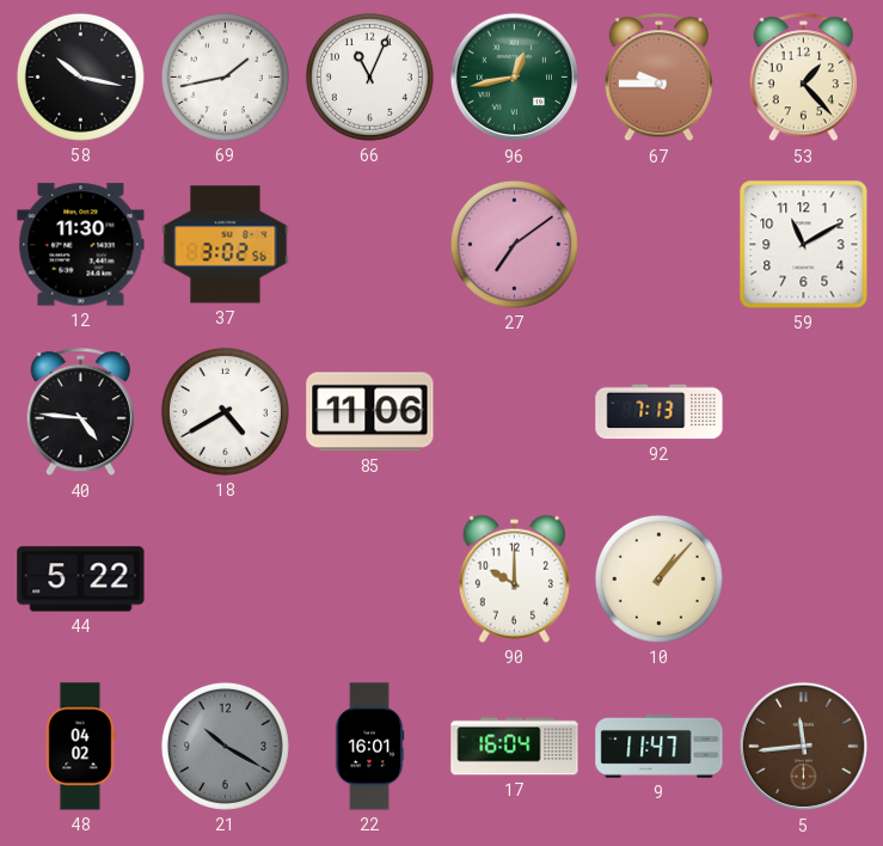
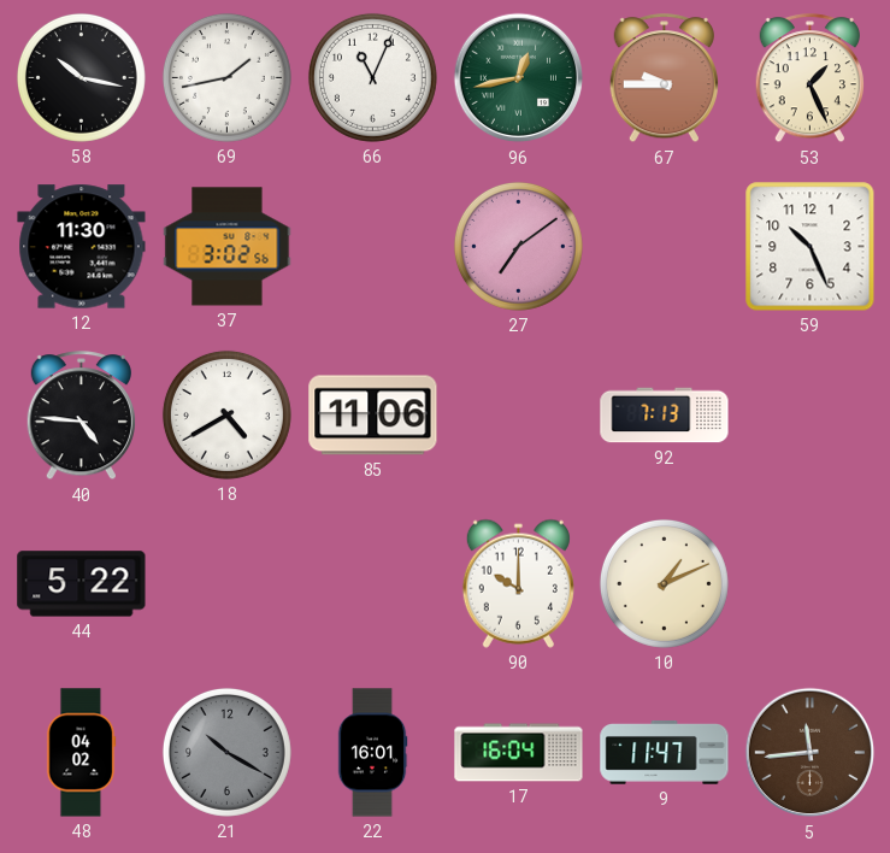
53: 1:23 -> 1:26
59: 11:10 -> 10:26
10: 1:07 -> 1:11
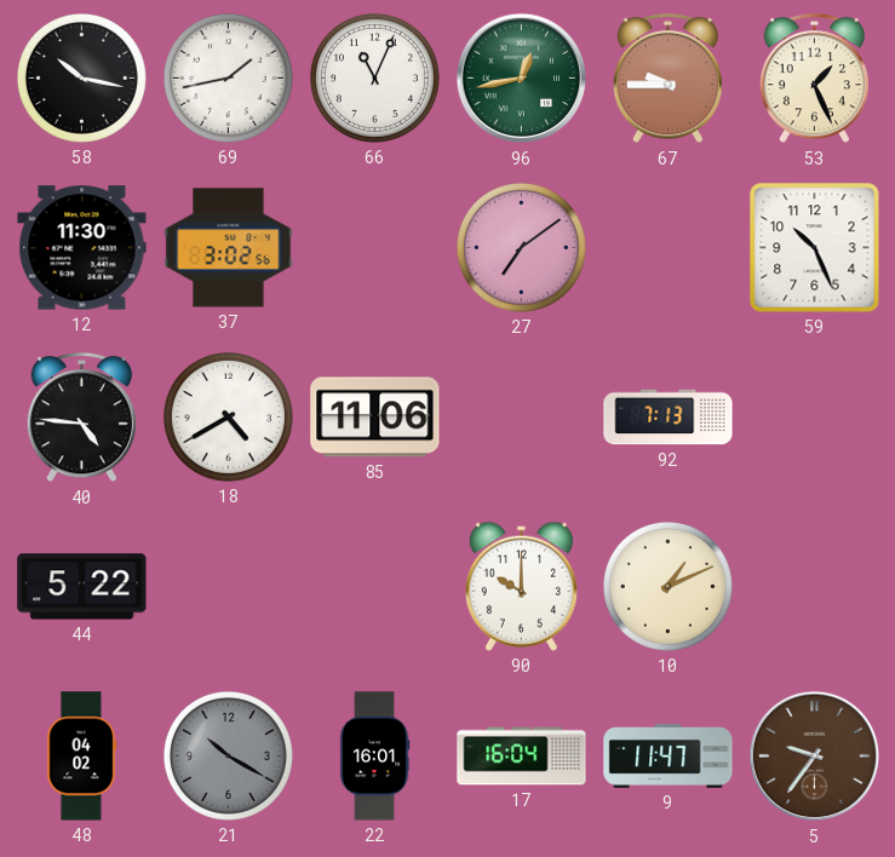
5: 11:44 -> 9:36
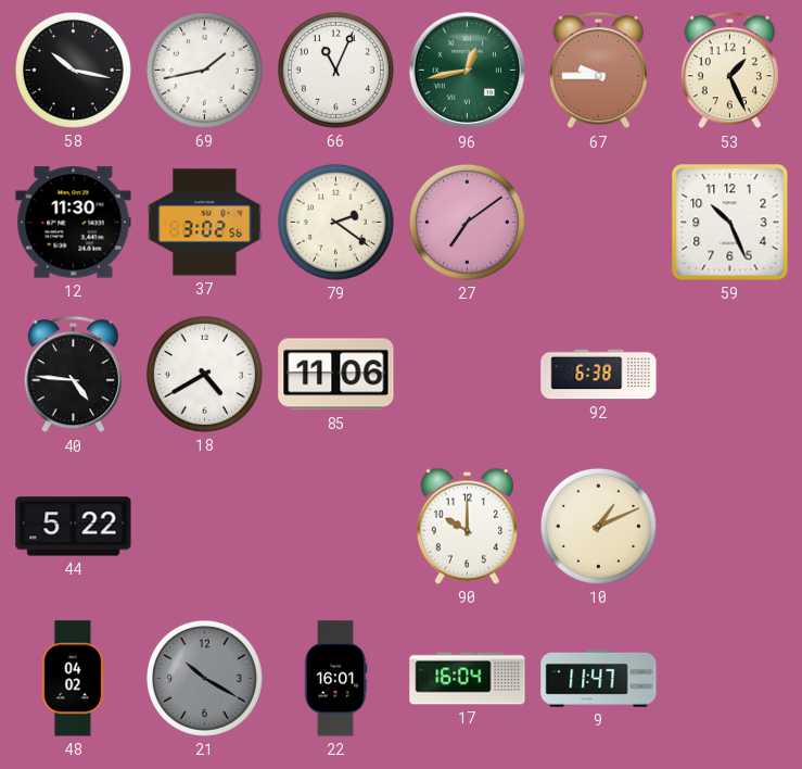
79: none -> 2:21
92: 7:13 -> 6:38
5: 9:36 -> none
